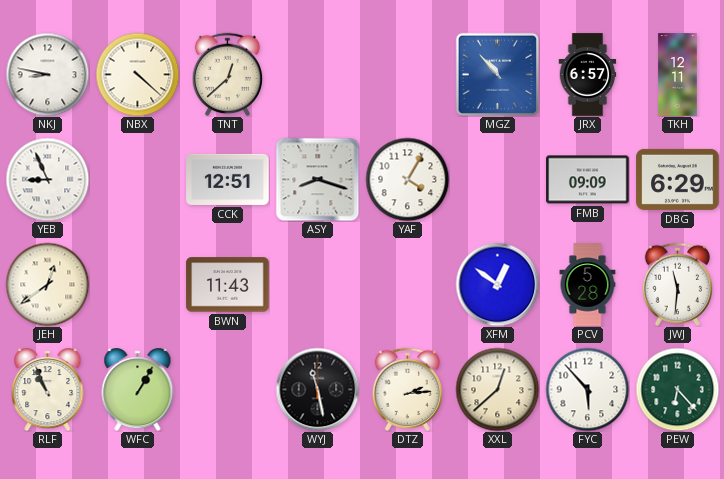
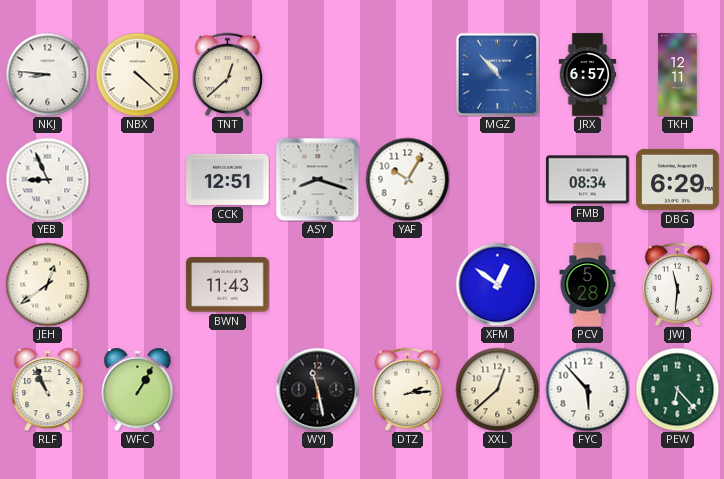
NKJ: 8:47 -> 8:46
YAF: 4:05 -> 10:05
FMB: 09:09 -> 08:34
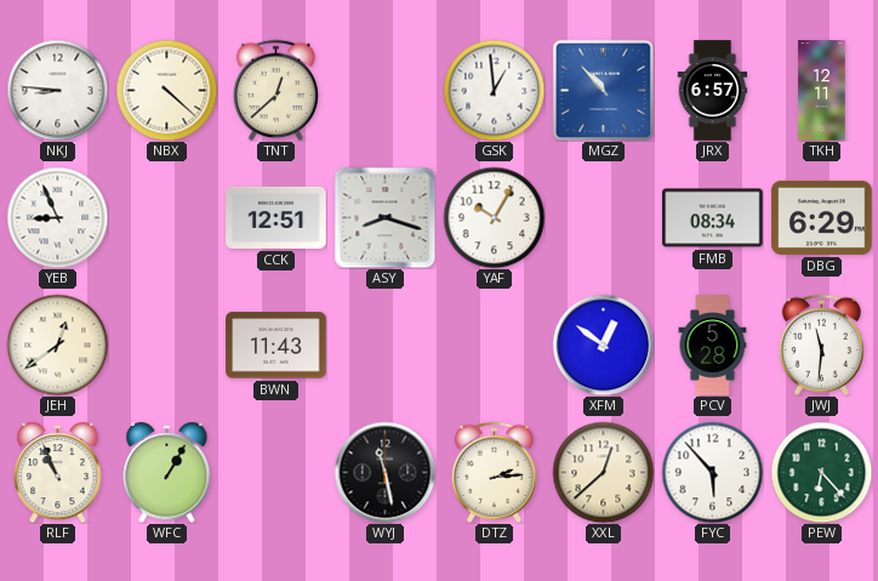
GSK: none -> 12:59
